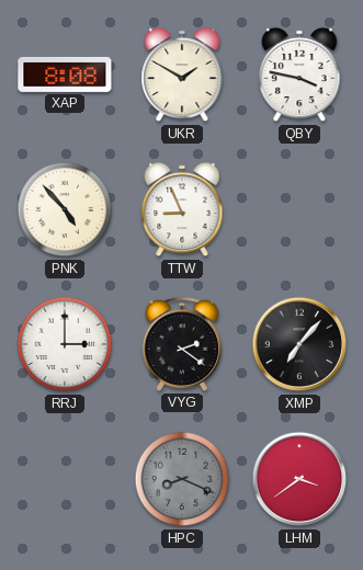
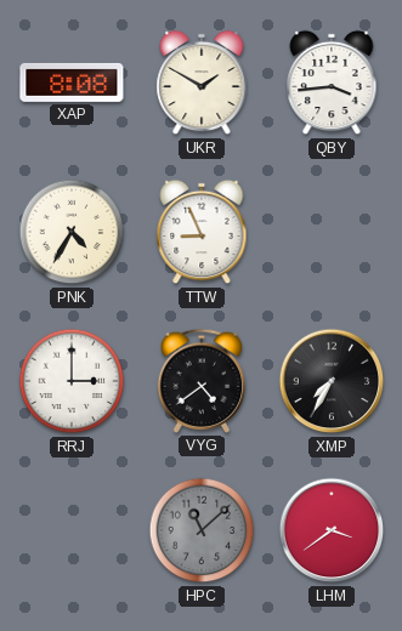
QBY: 3:47 -> 3:44
PNK: 4:53 -> 4:35
VYG: 2:21 -> 4:39
XMP: 7:07 -> 7:35
HPC: 8:19 -> 11:08
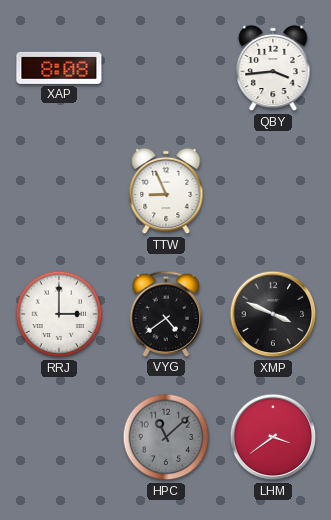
UKR: 1:50 -> none
PNK: 4:35 -> none
XMP: 7:35 -> 3:49
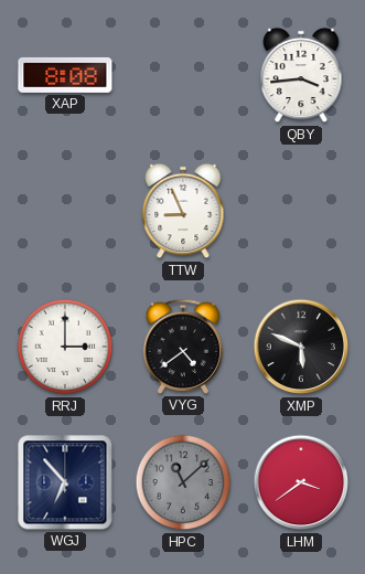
XMP: 3:49 -> 5:49
WGJ: none -> 6:53
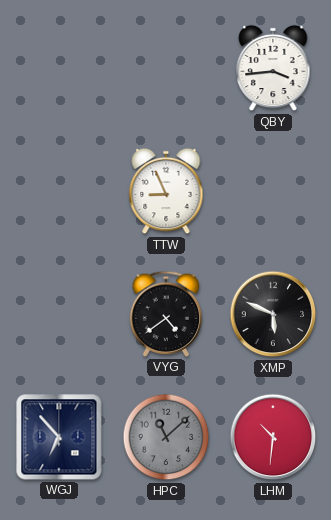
XAP: 8:08 -> none
RRJ: 3:00 -> none
LHM: 3:39 -> 10:31
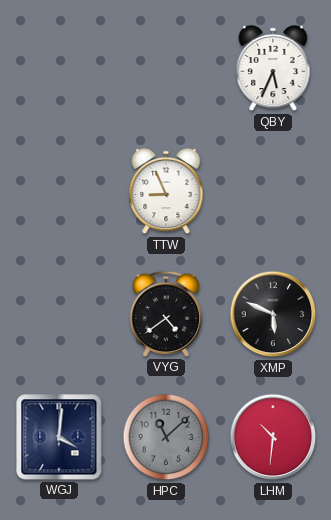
QBY: 3:44 -> 5:34
WGJ: 6:53 -> 4:01
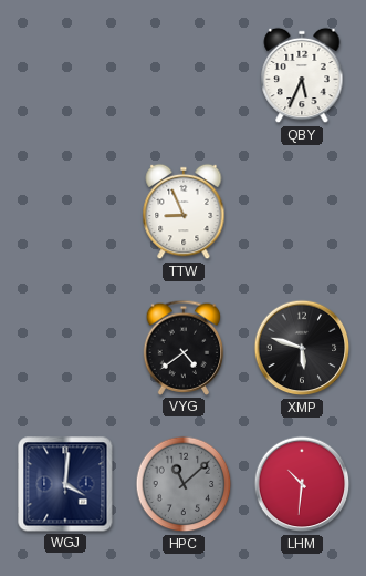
XMP: 5:49 -> 5:48
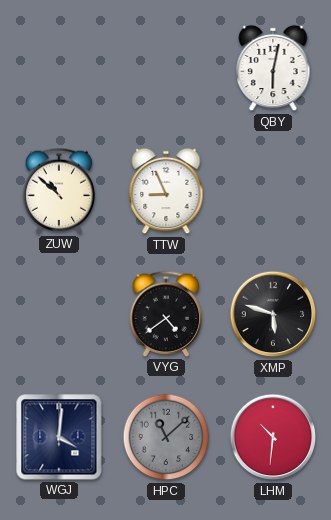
QBY: 5:34 -> 6:02
ZUW: none -> 10:52
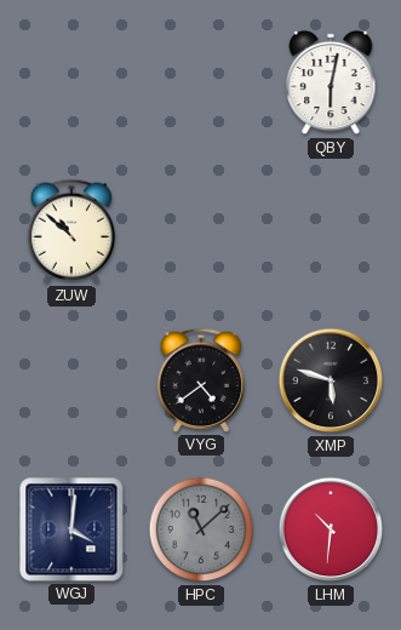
TTW: 8:56 -> none
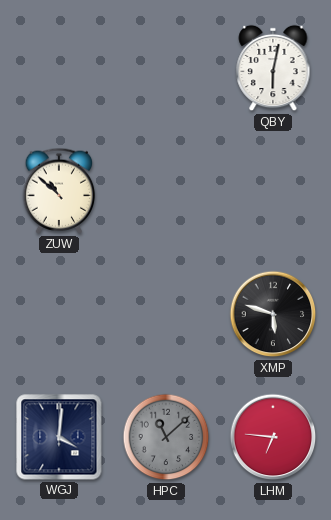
VYG: 4:39 -> none
LHM: 10:31 -> 6:46
